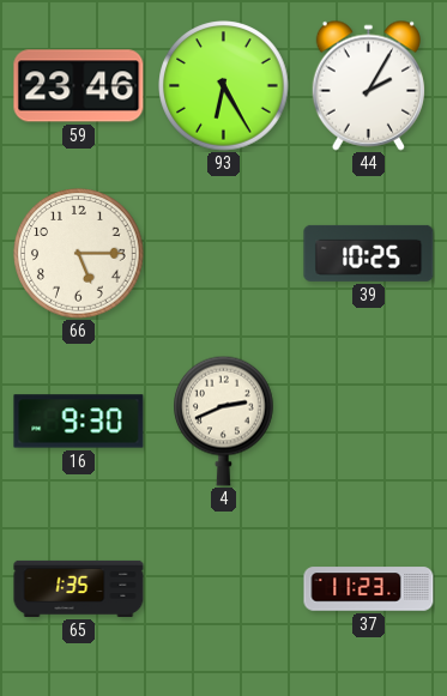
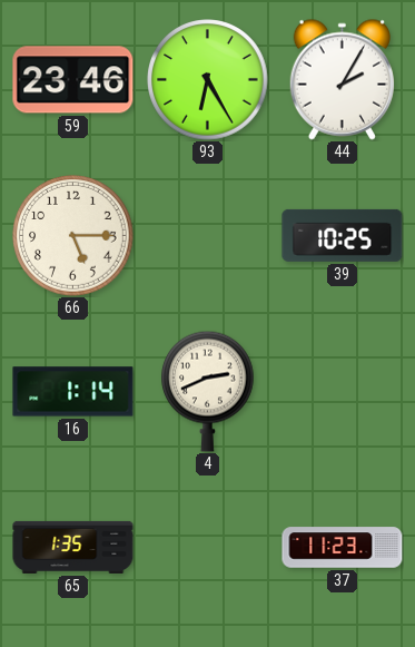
16: 9:30 -> 1:14
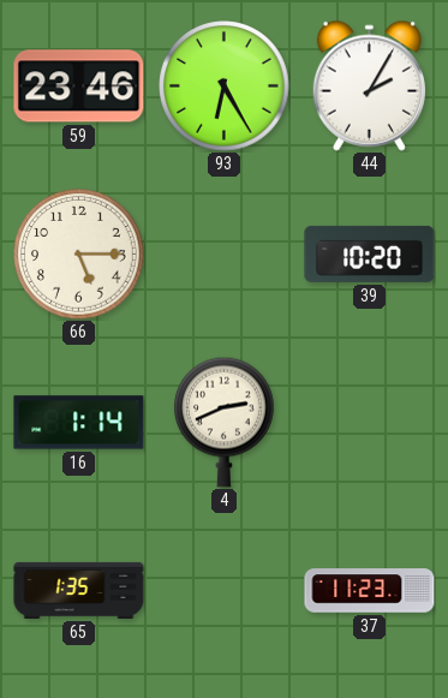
39: 10:25 -> 10:20
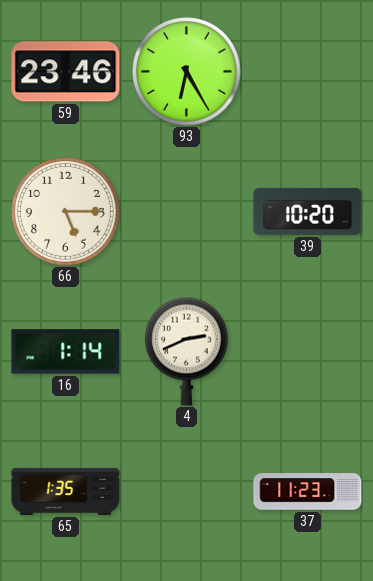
44: 2:05 -> none
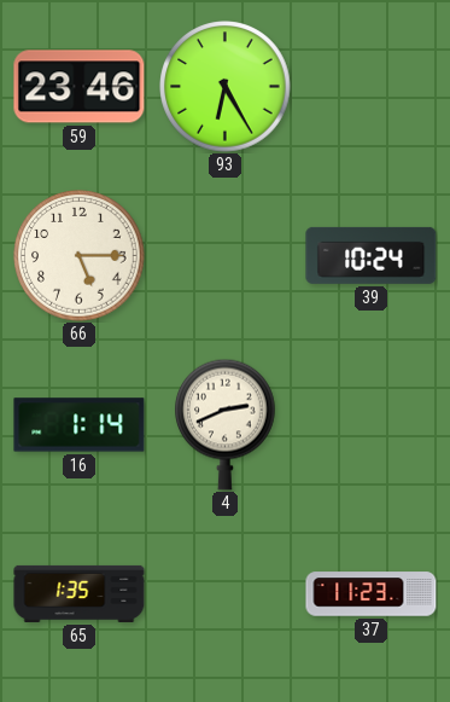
39: 10:20 -> 10:24
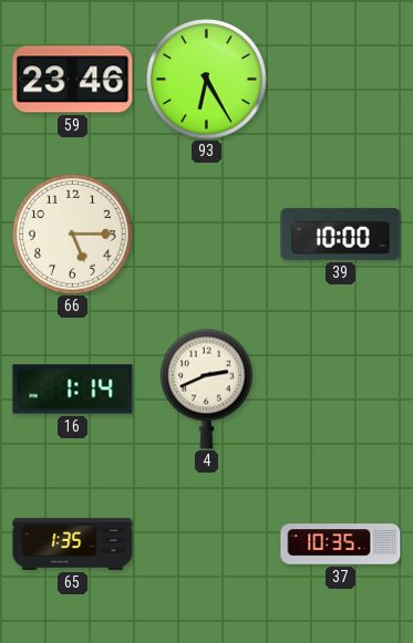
39: 10:24 -> 10:00
37: 11:23 -> 10:35
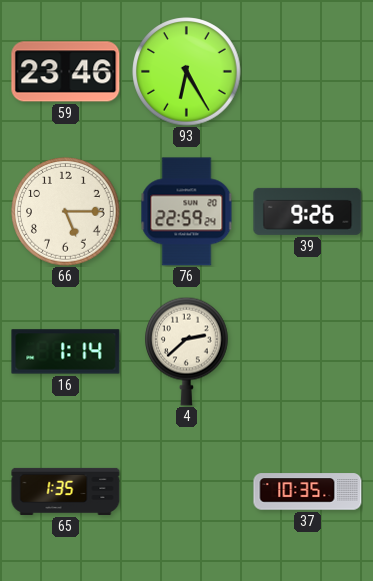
76: none -> 22:59
39: 10:00 -> 9:26
4: 2:41 -> 2:38
